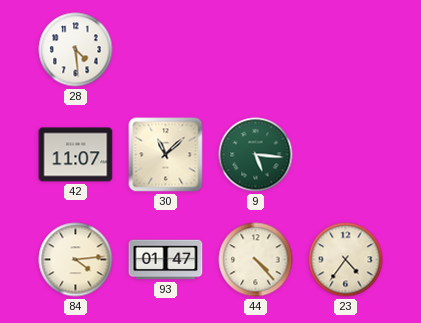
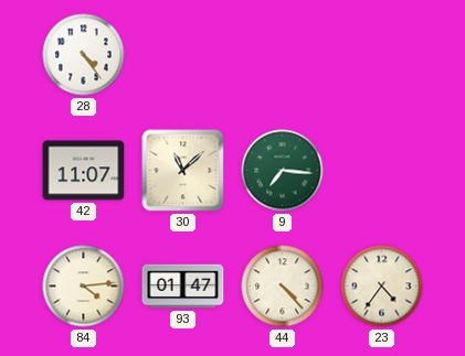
28: 4:29 -> 4:24
9: 5:16 -> 7:16
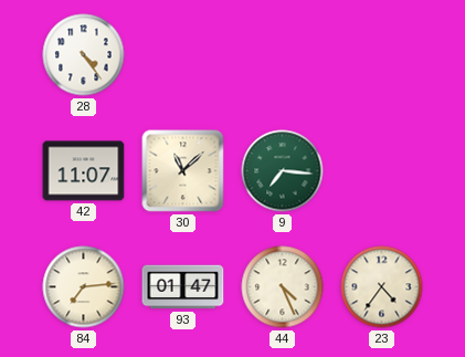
84: 4:14 -> 7:14
44: 4:23 -> 4:26
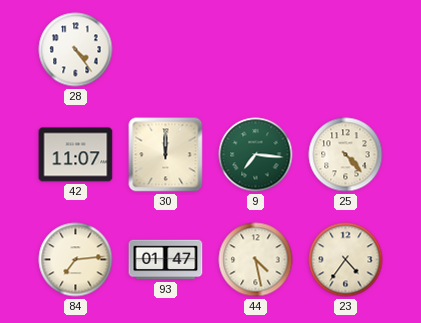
30: 11:08 -> 12:00
25: none -> 4:23
44: 4:26 -> 4:28
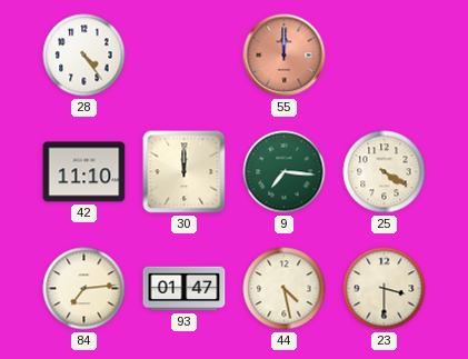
55: none -> 12:00
42: 11:07 -> 11:10
25: 4:23 -> 4:20
23: 4:36 -> 3:30
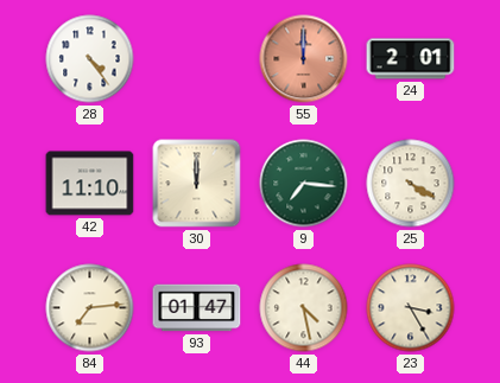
24: none -> 2:01
23: 3:30 -> 3:25
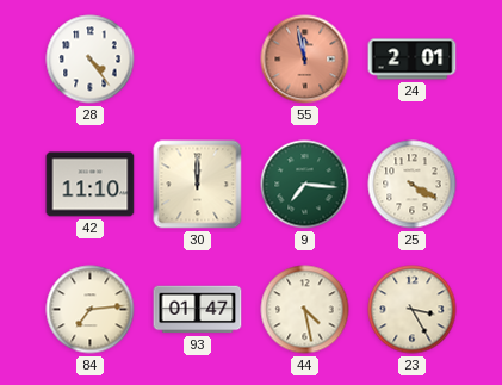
55: 12:00 -> 11:58
